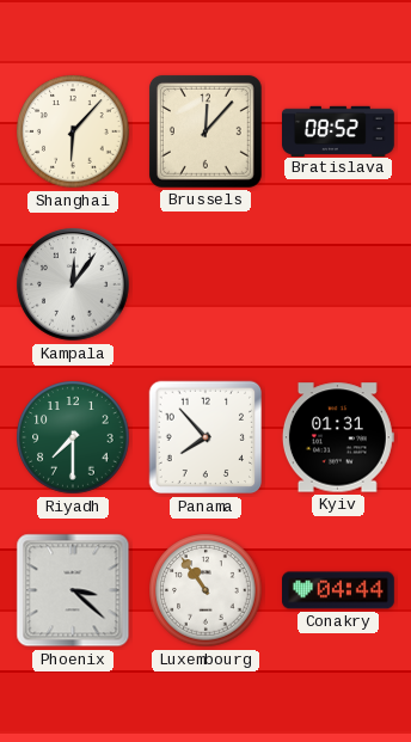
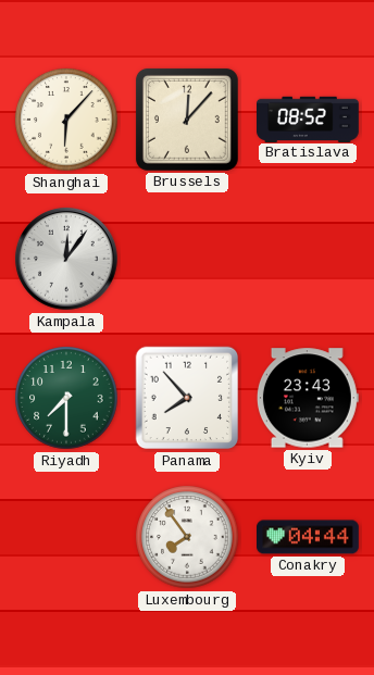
Kyiv: 01:31 -> 23:43
Phoenix: 3:22 -> none
Luxembourg: 10:54 -> 7:54
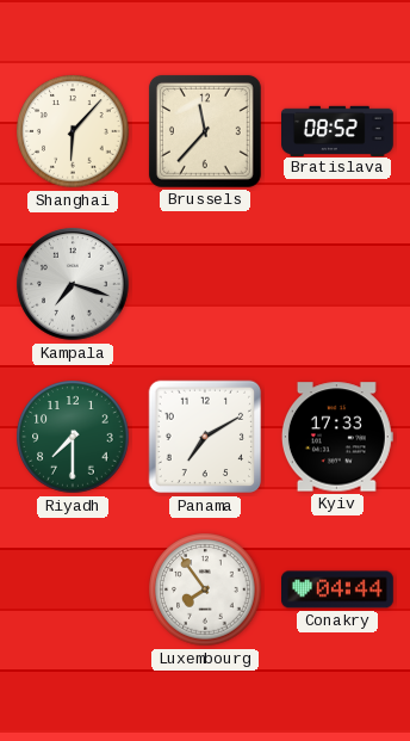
Brussels: 12:07 -> 11:37
Kampala: 12:06 -> 7:18
Panama: 7:53 -> 7:10
Kyiv: 23:43 -> 17:33
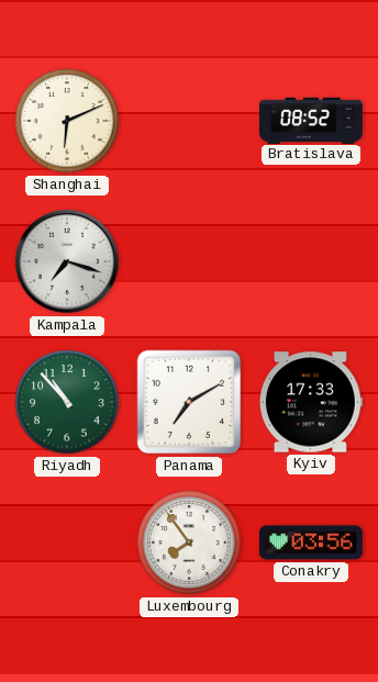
Shanghai: 6:07 -> 6:11
Brussels: 11:37 -> none
Riyadh: 7:30 -> 10:53
Conakry: 04:44 -> 03:56
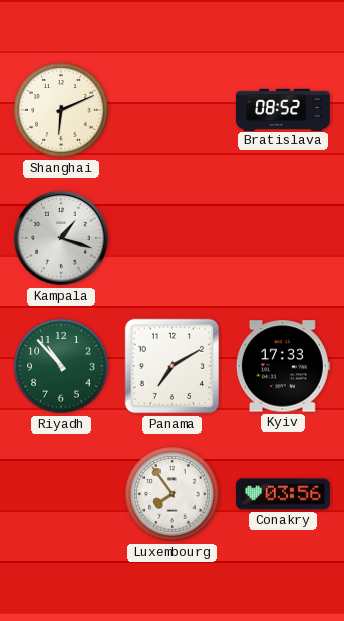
Kampala: 7:18 -> 1:18
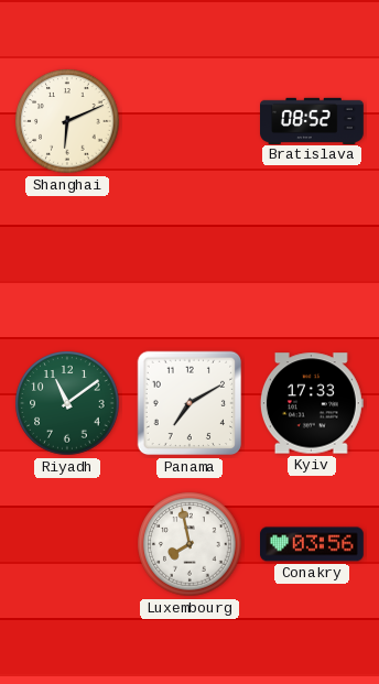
Kampala: 1:18 -> none
Riyadh: 10:53 -> 11:09
Luxembourg: 7:54 -> 7:58
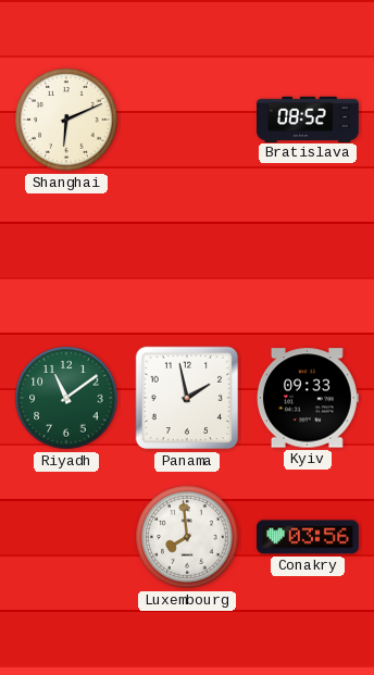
Panama: 7:10 -> 1:58
Kyiv: 17:33 -> 09:33
Luxembourg: 7:58 -> 7:59
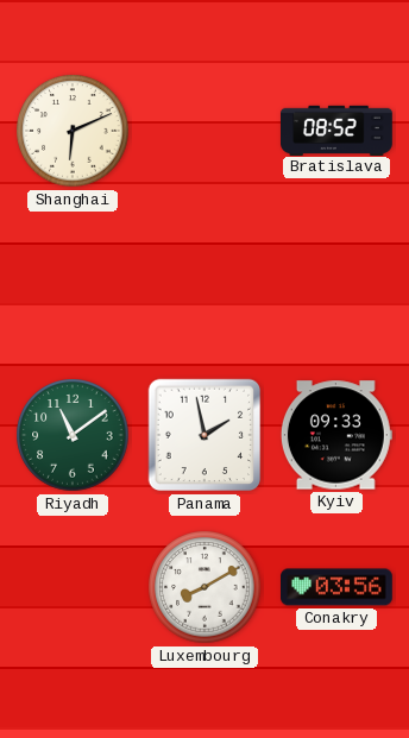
Luxembourg: 7:59 -> 8:10
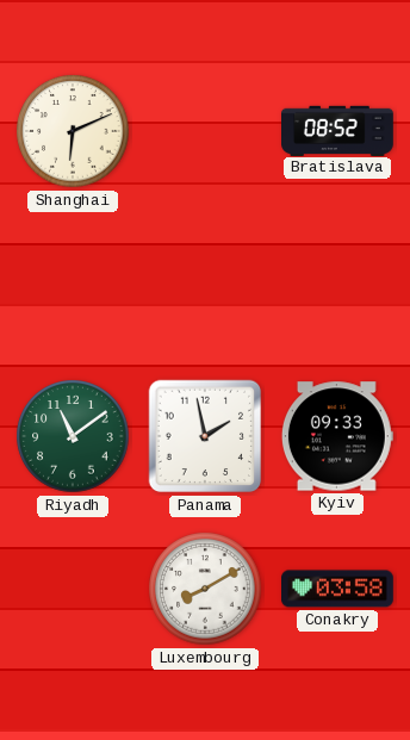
Conakry: 03:56 -> 03:58
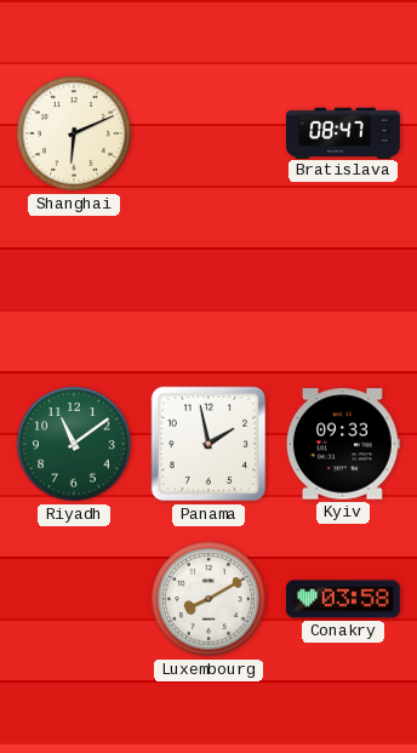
Bratislava: 08:52 -> 08:47
